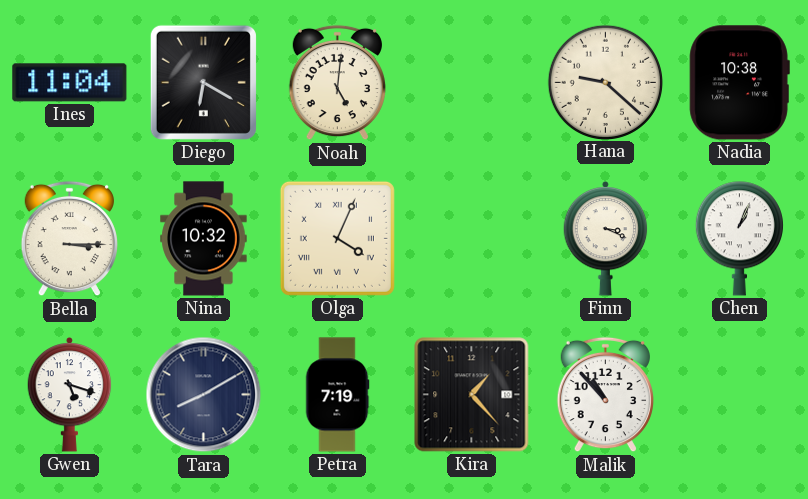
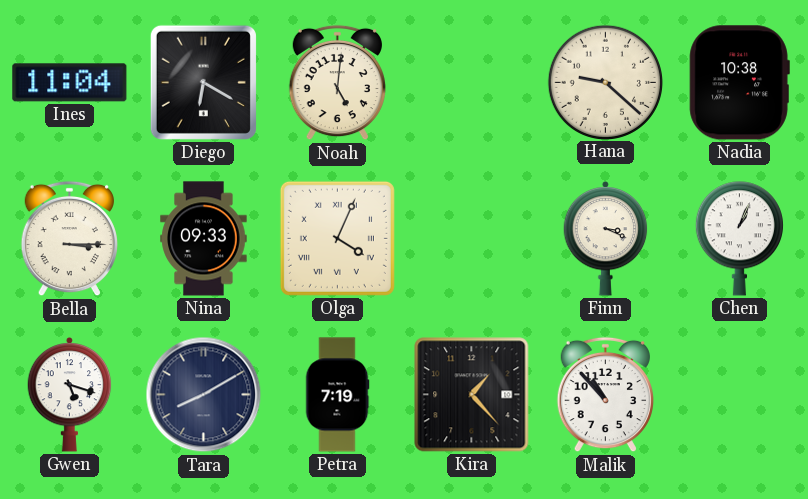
Nina: 10:32 -> 09:33
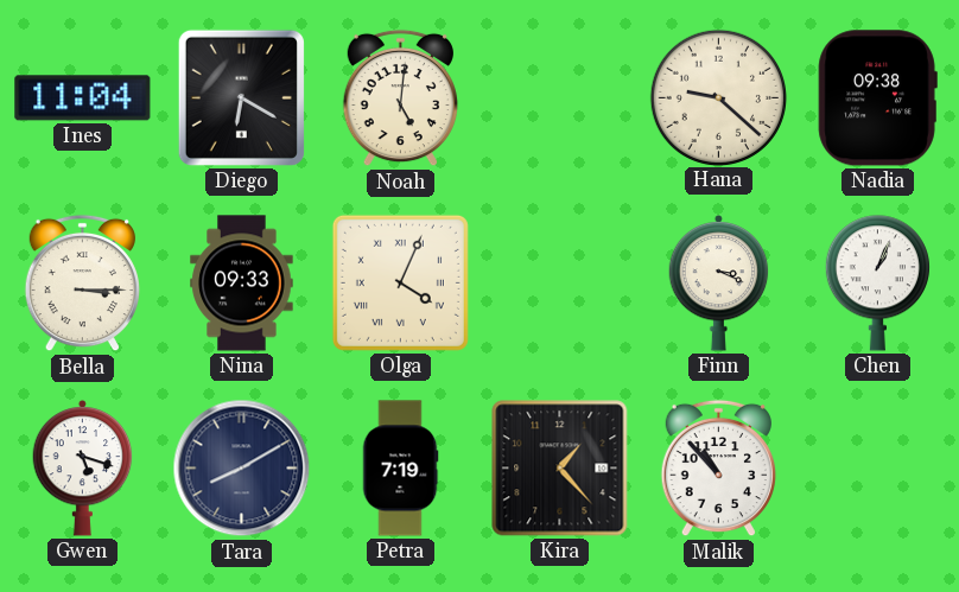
Nadia: 10:38 -> 09:38
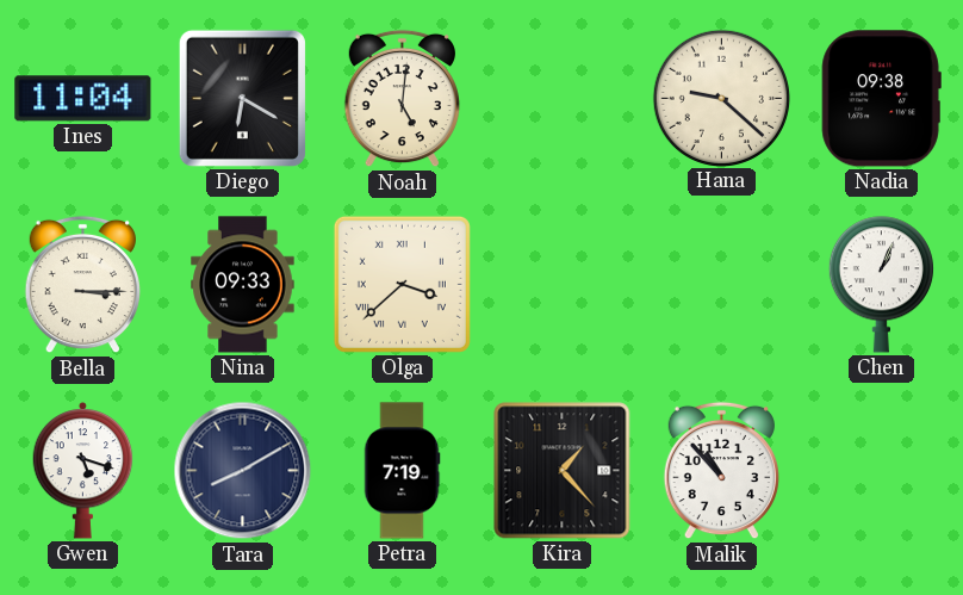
Olga: 4:04 -> 3:38
Finn: 3:19 -> none
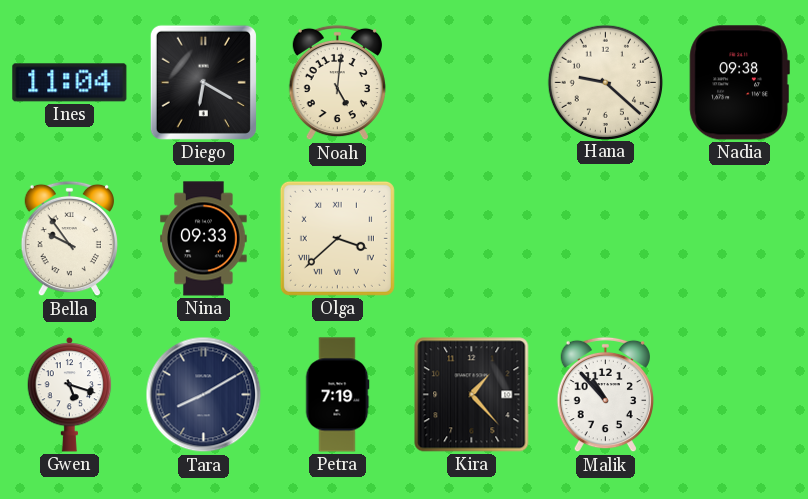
Bella: 3:15 -> 9:54
Chen: 1:04 -> none
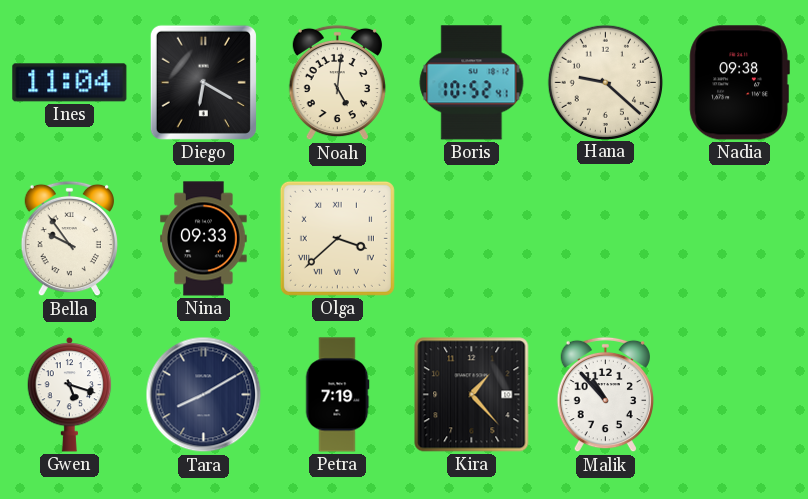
Boris: none -> 10:52
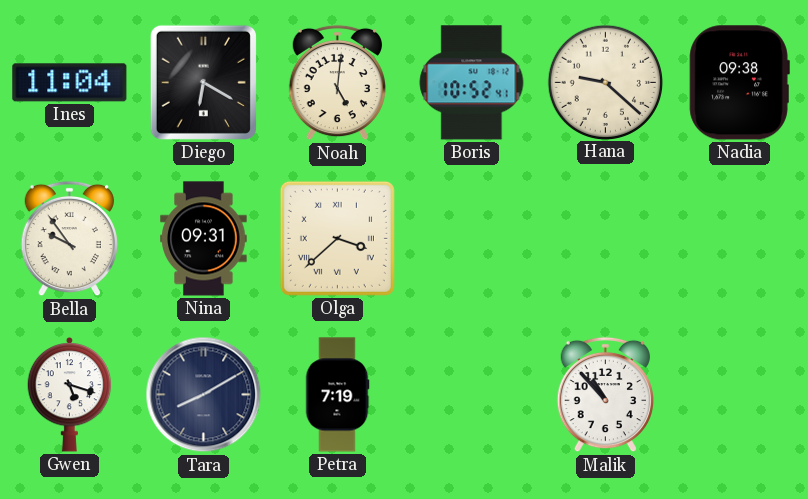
Nina: 09:33 -> 09:31
Kira: 1:23 -> none
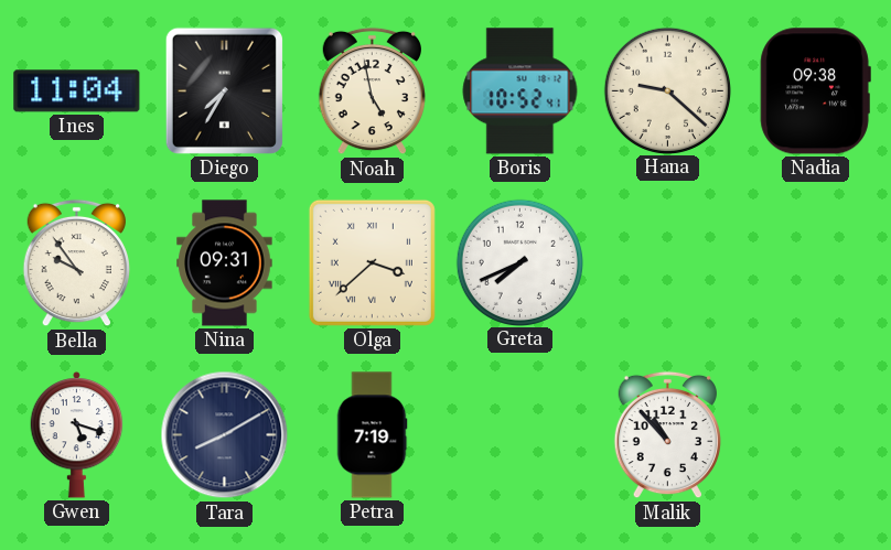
Diego: 6:20 -> 7:35
Noah: 5:01 -> 4:58
Greta: none -> 7:41
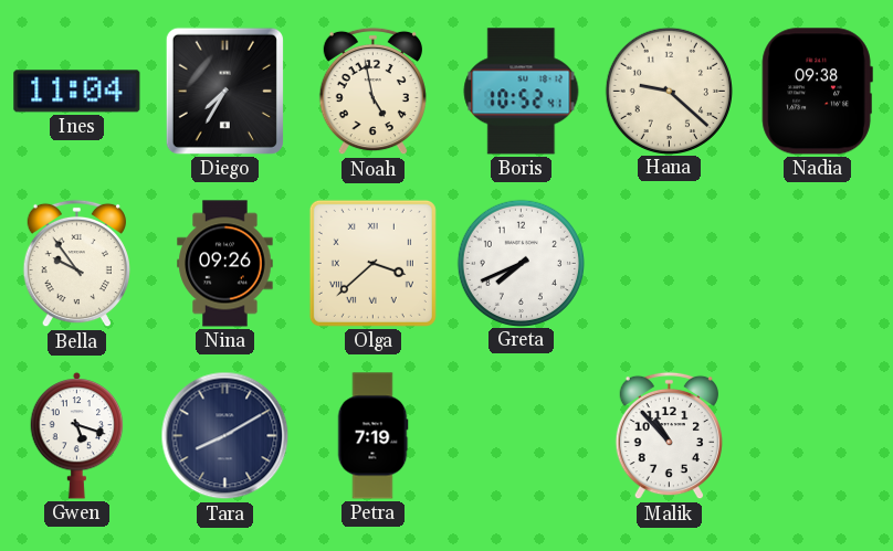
Nina: 09:31 -> 09:26
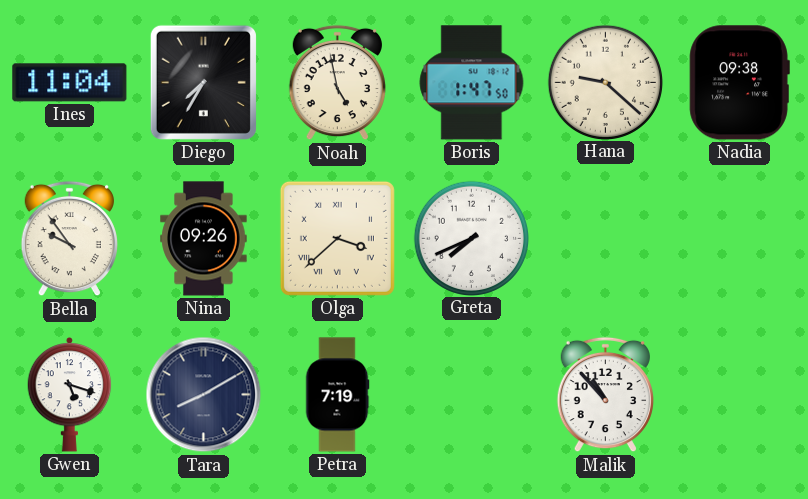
Boris: 10:52 -> 1:47
